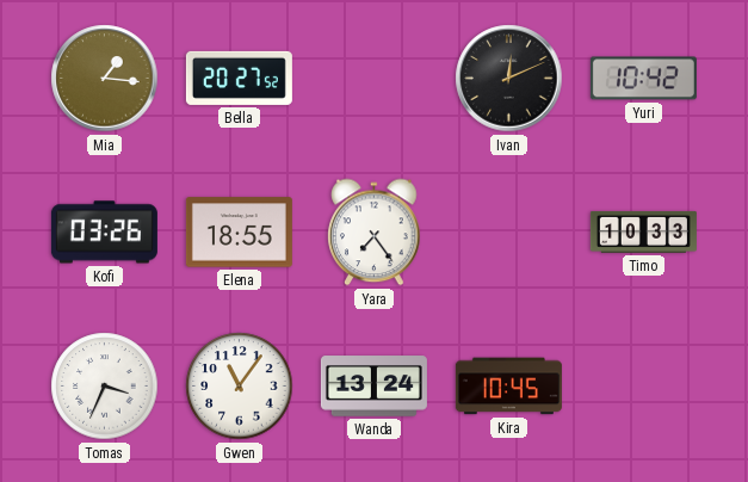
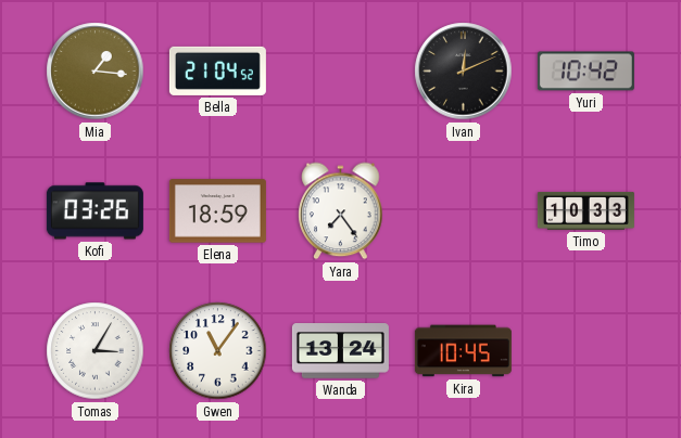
Bella: 20:27 -> 21:04
Elena: 18:55 -> 18:59
Tomas: 3:34 -> 3:05
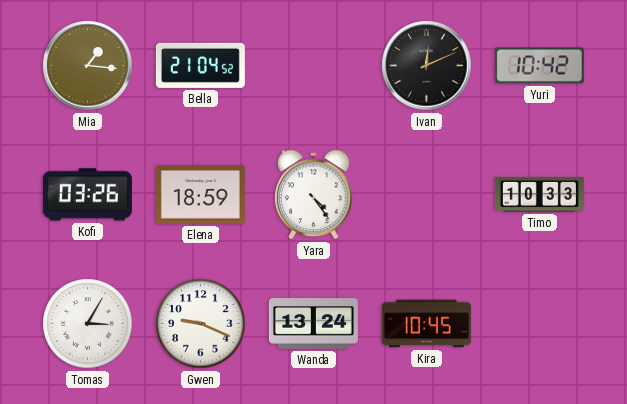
Yara: 7:24 -> 4:24
Gwen: 11:06 -> 9:19
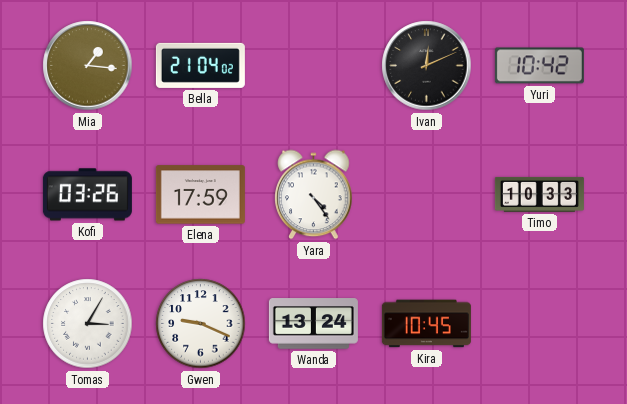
Bella: 21:04:52 -> 21:04:02
Elena: 18:59 -> 17:59
